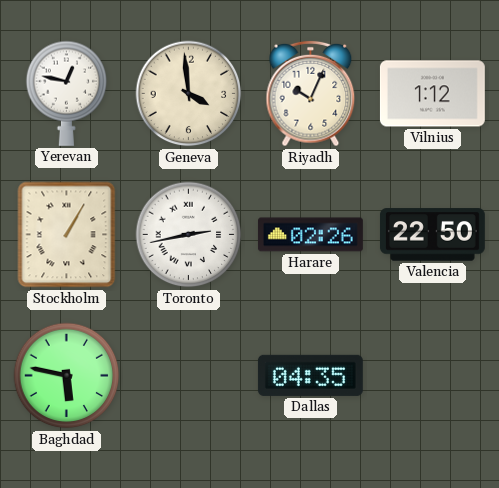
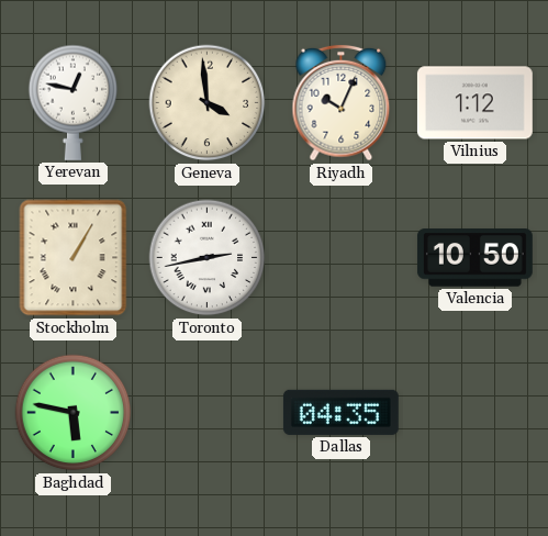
Harare: 02:26 -> none
Valencia: 22:50 -> 10:50
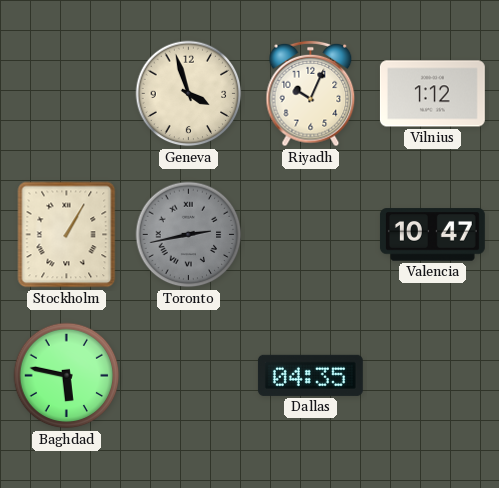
Yerevan: 12:47 -> none
Geneva: 3:59 -> 3:57
Toronto dial: white -> grey
Valencia: 10:50 -> 10:47
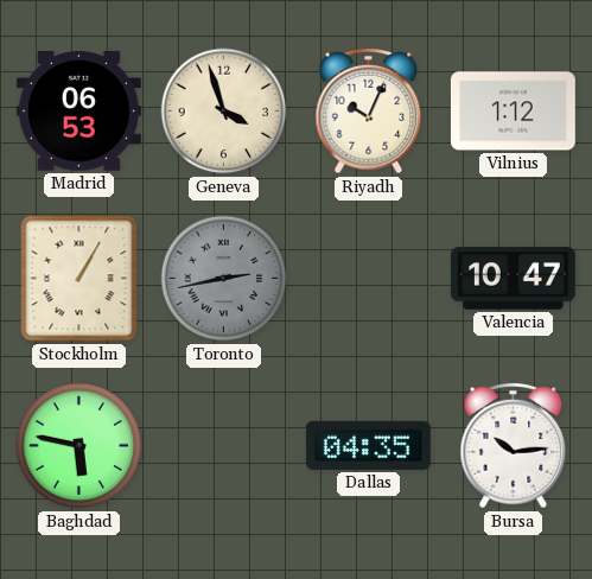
Madrid: none -> 06:53
Bursa: none -> 10:14
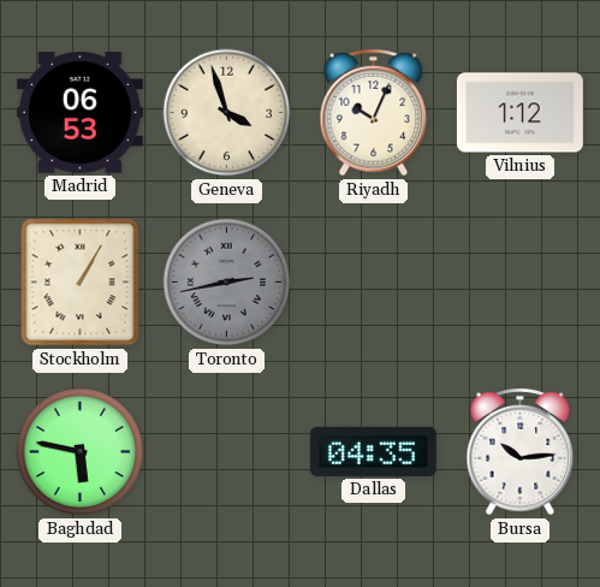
Valencia: 10:47 -> none
